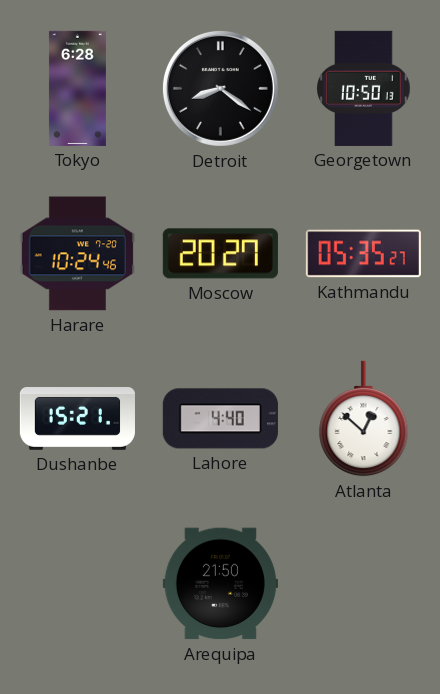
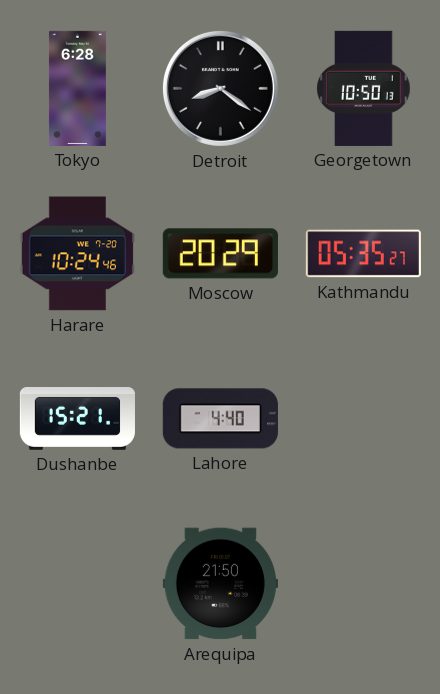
Moscow: 20:27 -> 20:29
Atlanta: 12:52 -> none
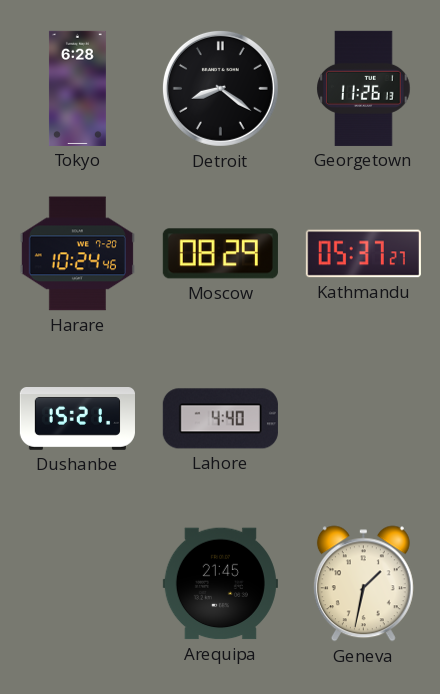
Georgetown: 10:50 -> 11:26
Moscow: 20:29 -> 08:29
Kathmandu: 05:35 -> 05:37
Arequipa: 21:50 -> 21:45
Geneva: none -> 1:32
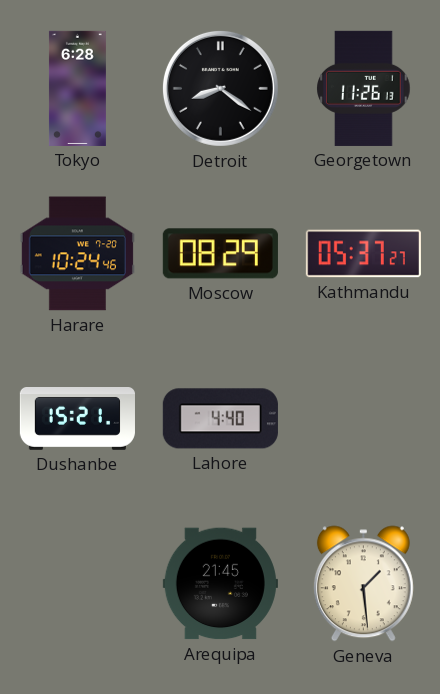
Geneva: 1:32 -> 1:29
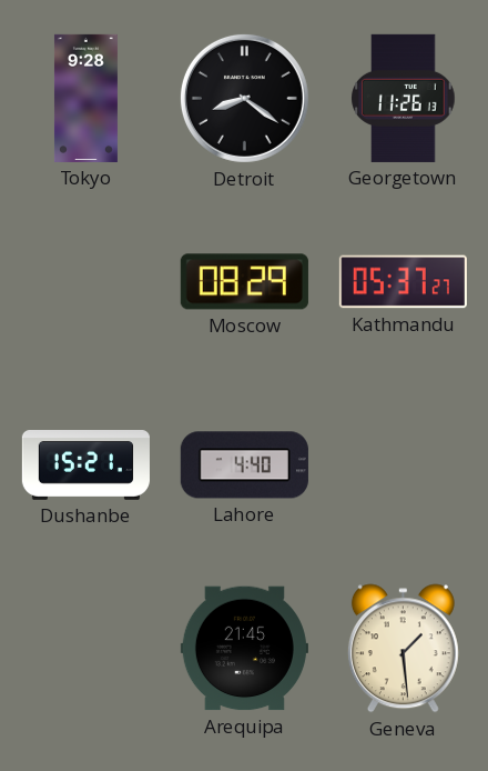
Tokyo: 6:28 -> 9:28
Harare: 10:24 -> none
